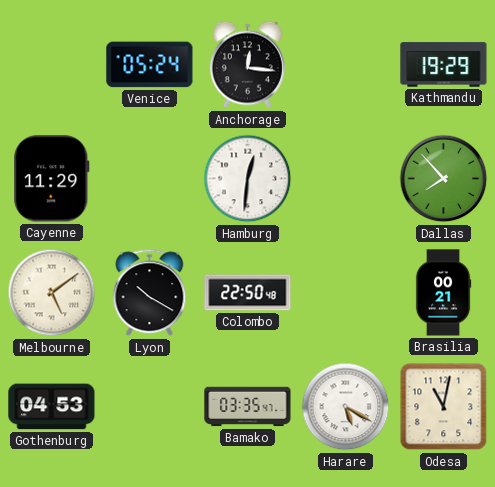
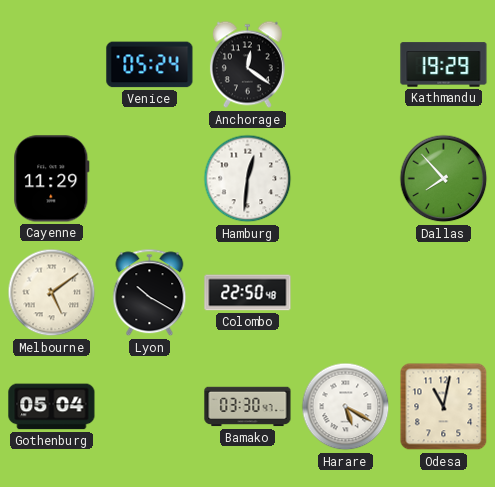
Anchorage: 12:16 -> 12:21
Brasilia: 00:21 -> none
Gothenburg: 04:53 -> 05:04
Bamako: 03:35 -> 03:30
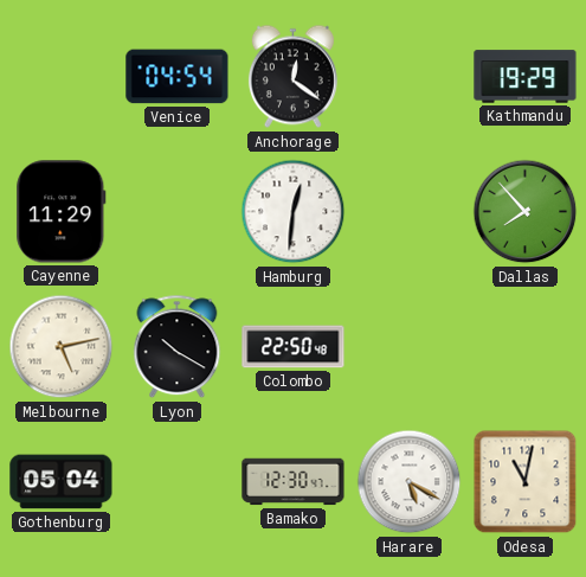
Venice: 05:24 -> 04:54
Melbourne: 5:09 -> 5:13
Bamako: 03:30 -> 12:30
